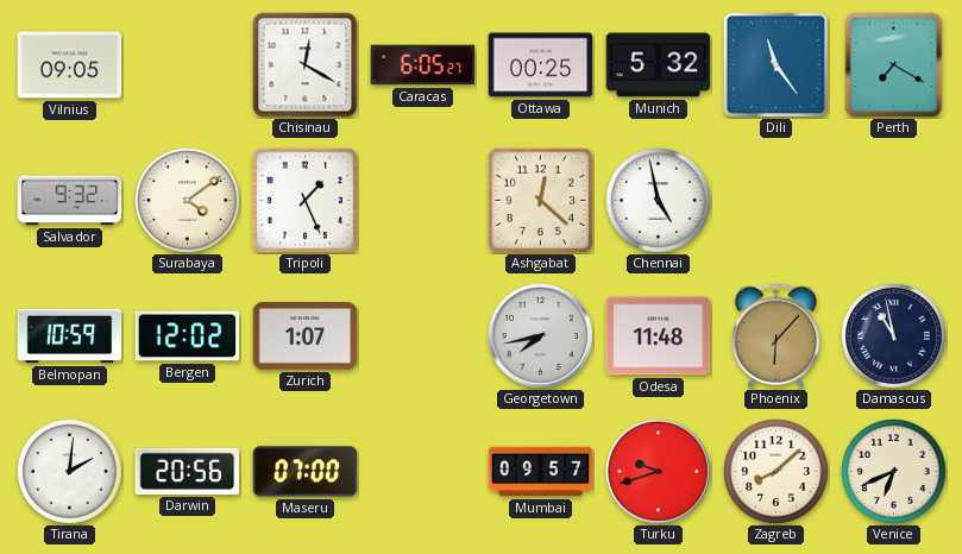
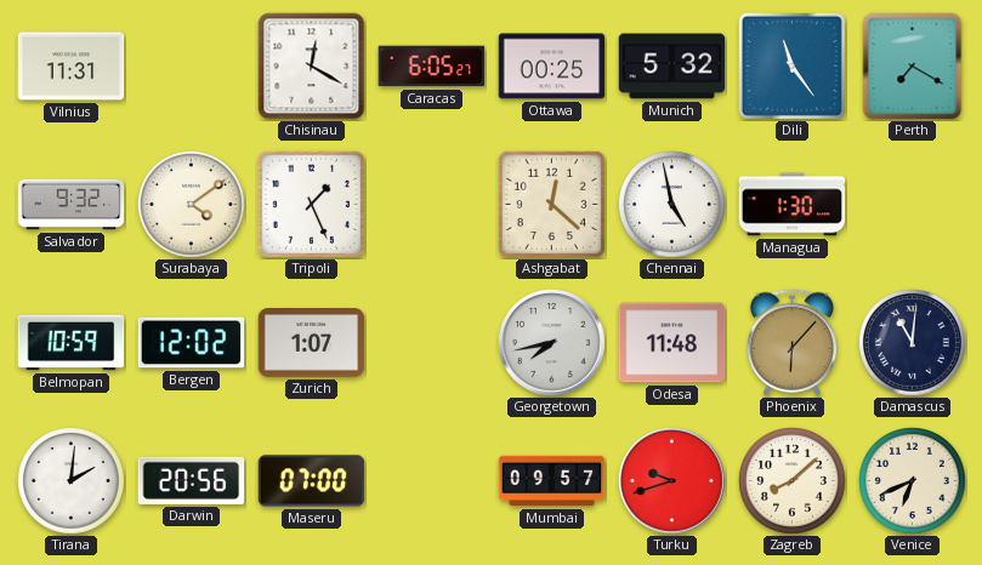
Vilnius: 09:05 -> 11:31
Managua: none -> 1:30
Damascus: 10:58 -> 11:01
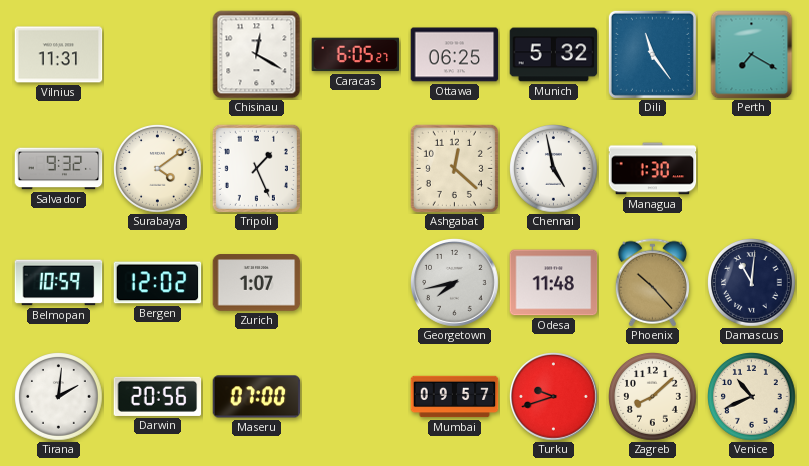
Ottawa: 00:25 -> 06:25
Phoenix: 6:07 -> 10:23
Venice: 6:41 -> 10:41
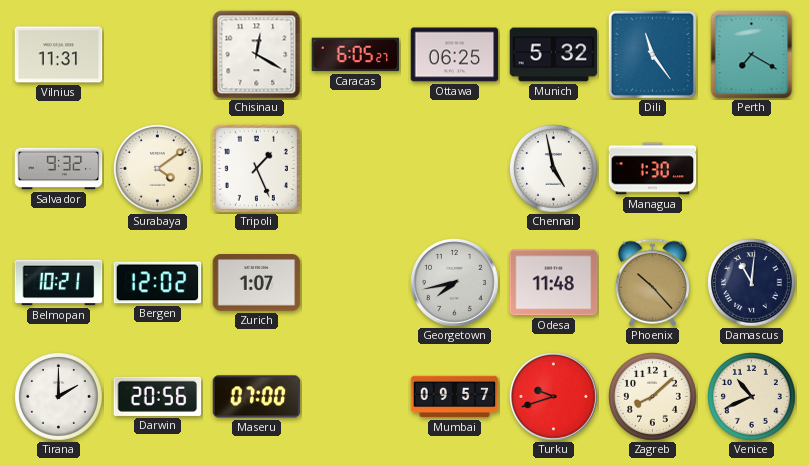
Ashgabat: 12:22 -> none
Belmopan: 10:59 -> 10:21
Tirana: 2:01 -> 2:00
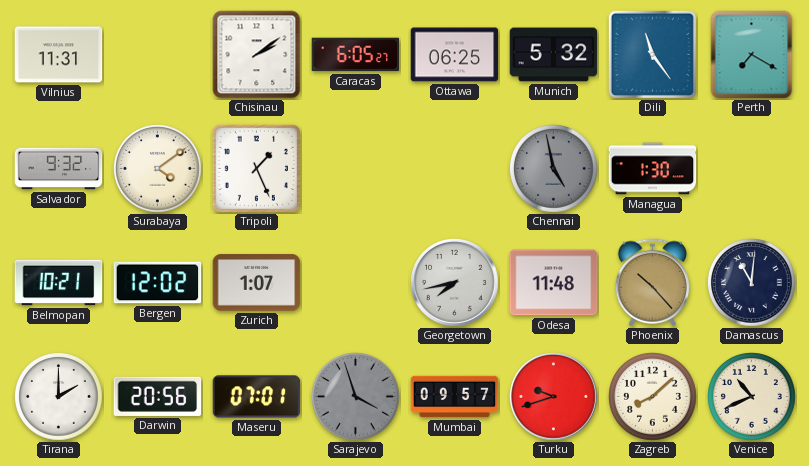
Chisinau: 12:20 -> 2:09
Chennai dial: white -> grey
Maseru: 07:00 -> 07:01
Sarajevo: none -> 3:57
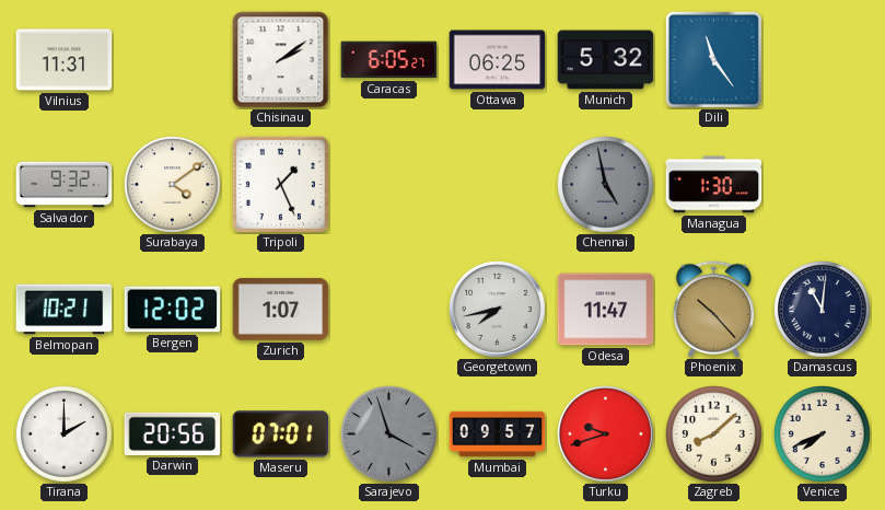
Perth: 7:20 -> none
Odesa: 11:48 -> 11:47
Venice: 10:41 -> 7:41
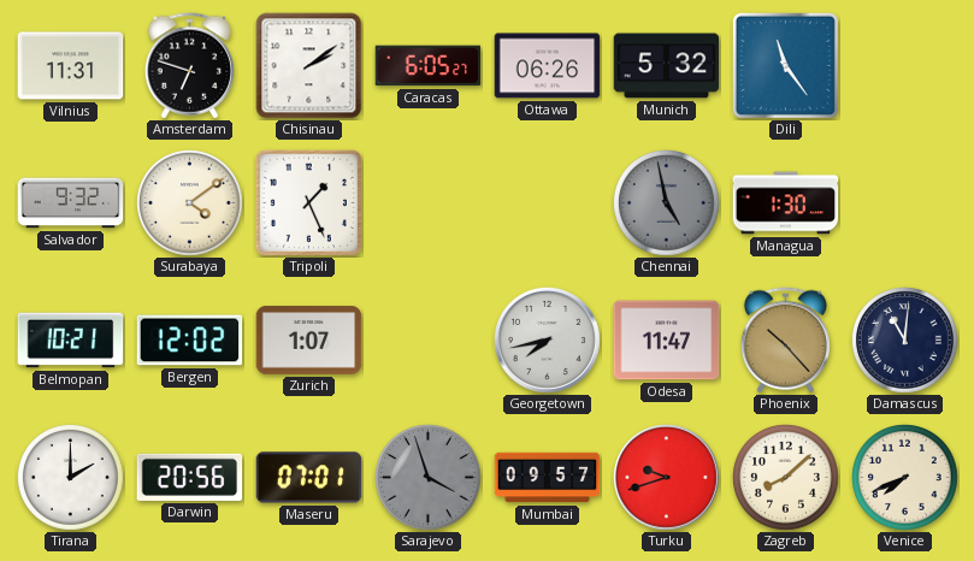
Amsterdam: none -> 6:48
Ottawa: 06:25 -> 06:26
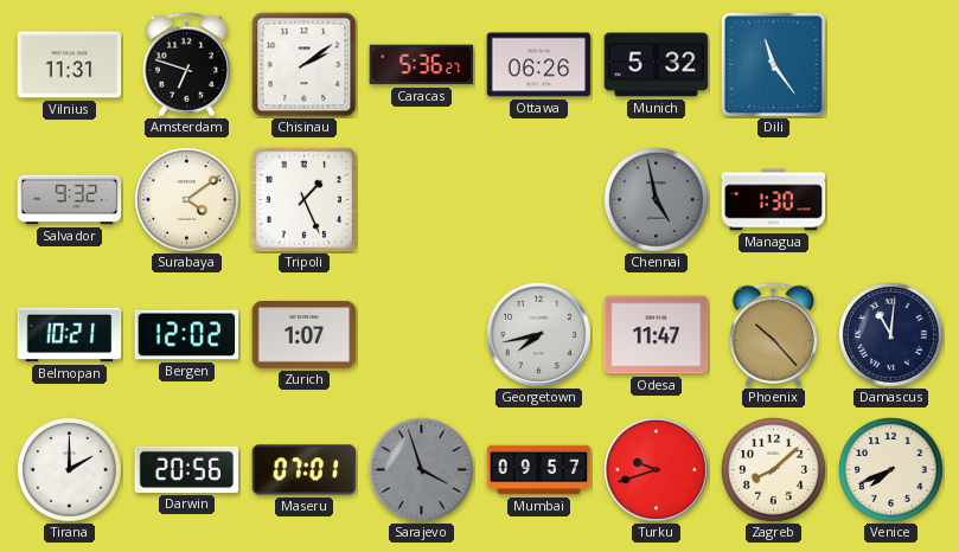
Caracas: 6:05 -> 5:36
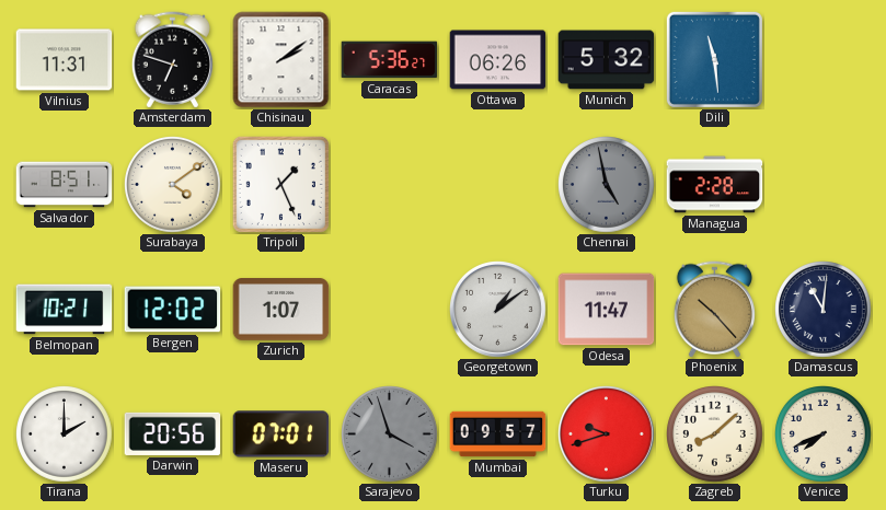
Dili: 11:24 -> 11:29
Salvador: 9:32 -> 8:51
Managua: 1:30 -> 2:28
Georgetown: 7:43 -> 1:09
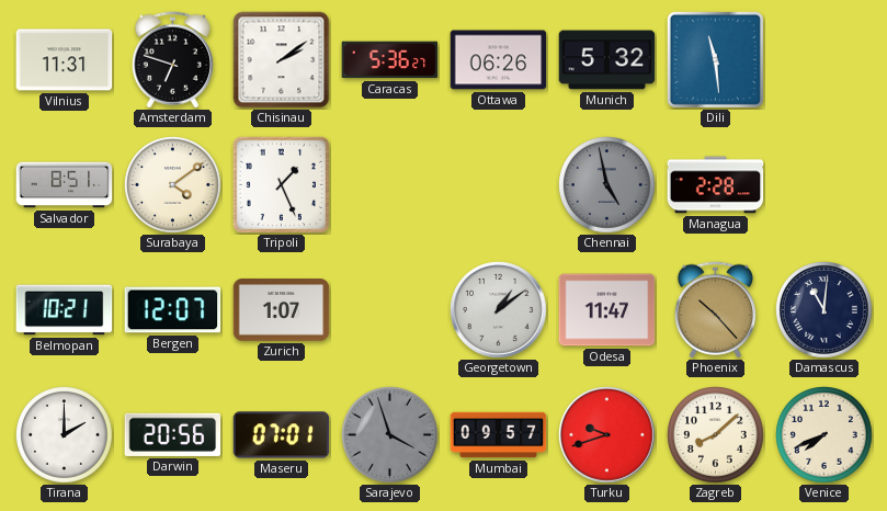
Bergen: 12:02 -> 12:07
